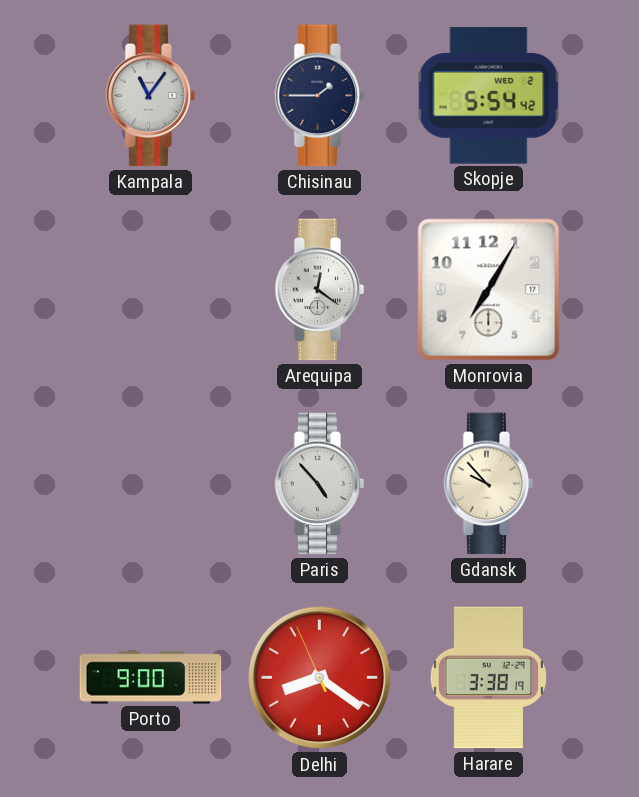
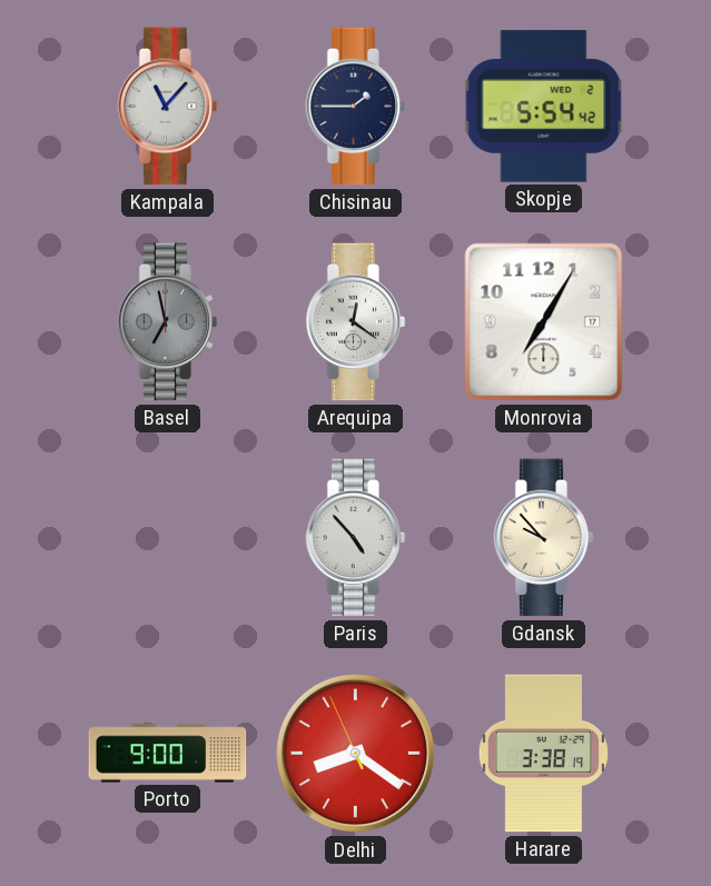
Kampala: 11:06 -> 11:07
Basel: none -> 6:58
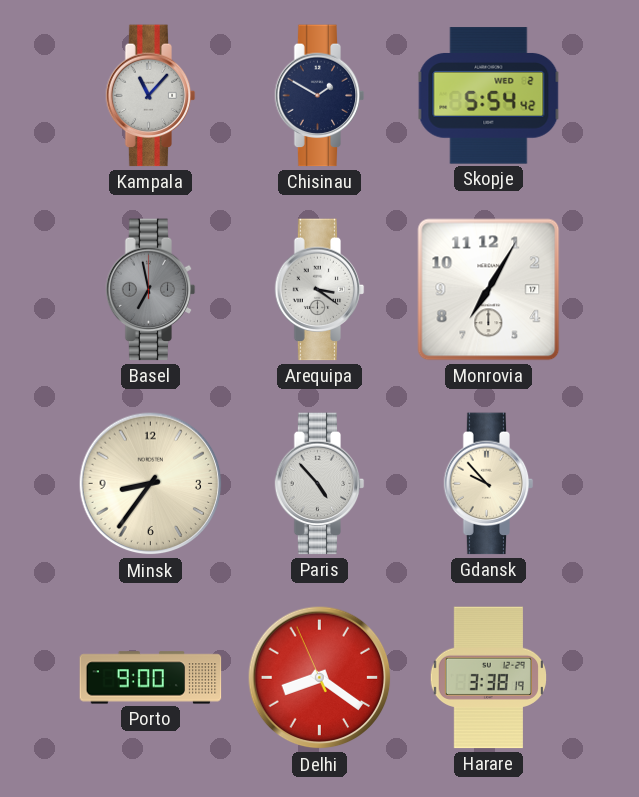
Chisinau: 1:45 -> 1:50
Arequipa: 12:21 -> 3:21
Minsk: none -> 8:36
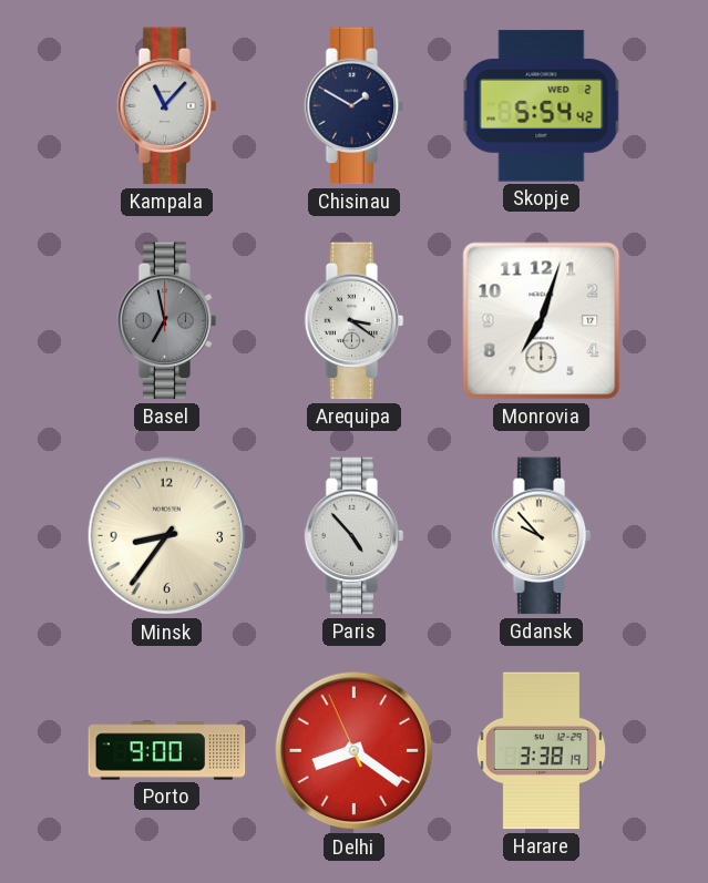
Monrovia: 7:05 -> 7:03
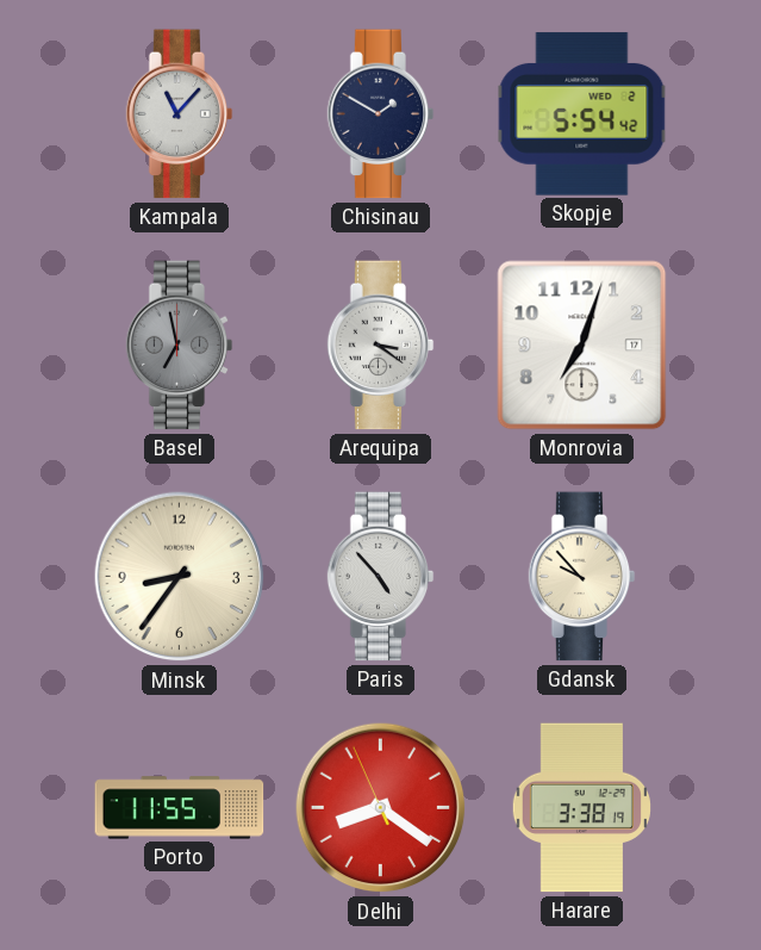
Porto: 9:00 -> 11:55
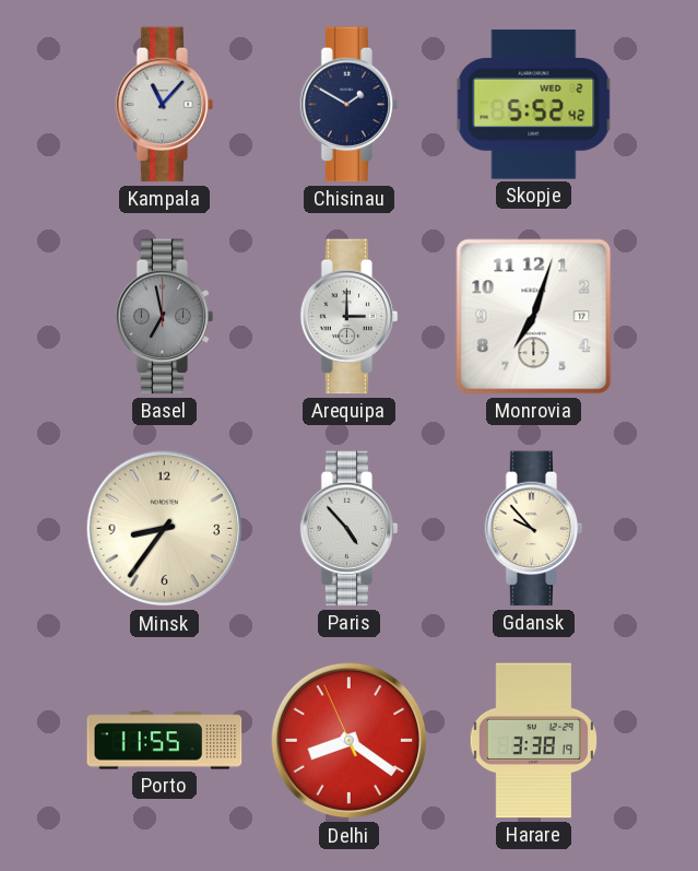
Skopje: 5:54 -> 5:52
Arequipa: 3:21 -> 3:00
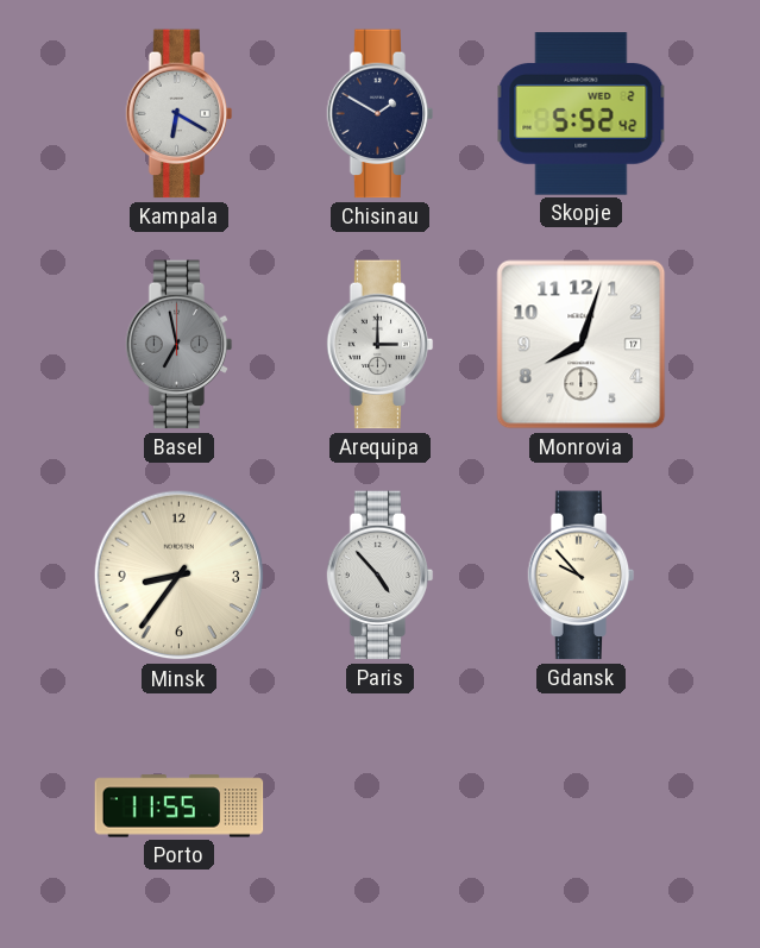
Kampala: 11:07 -> 6:20
Monrovia: 7:03 -> 8:03
Delhi: 8:20 -> none
Harare: 3:38 -> none
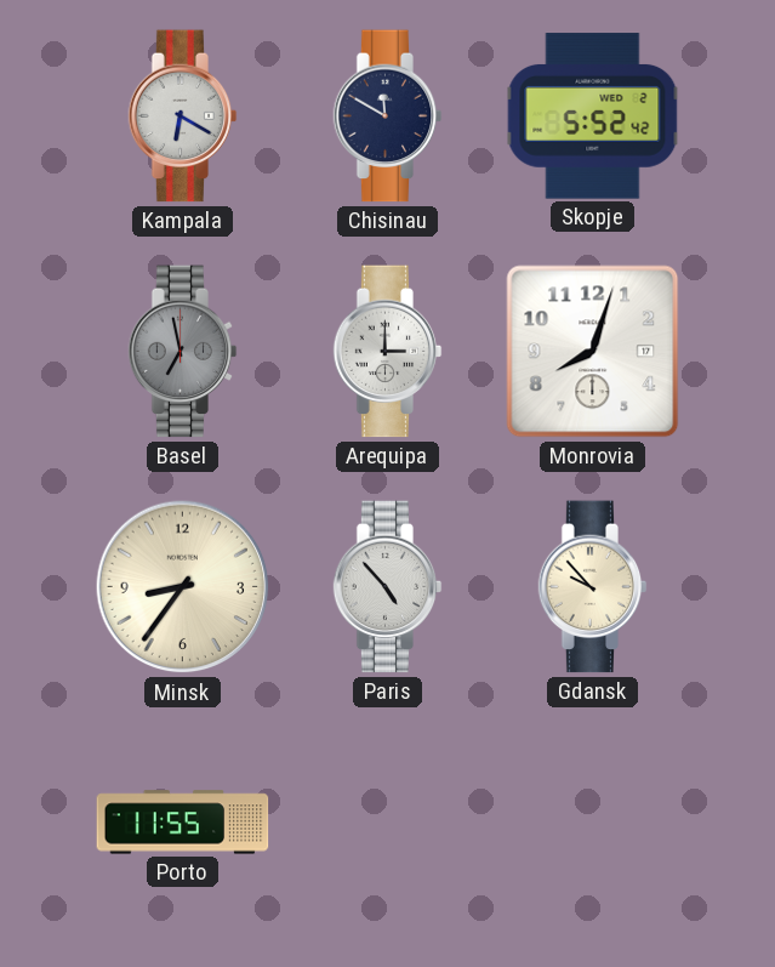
Chisinau: 1:50 -> 11:50
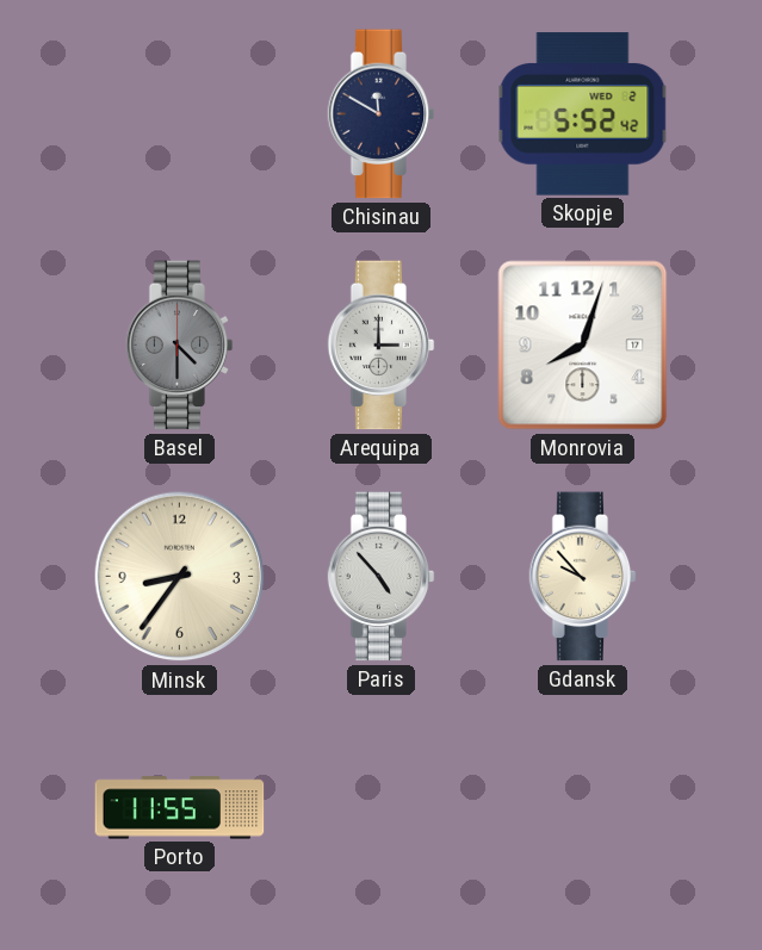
Kampala: 6:20 -> none
Basel: 6:58 -> 4:30
